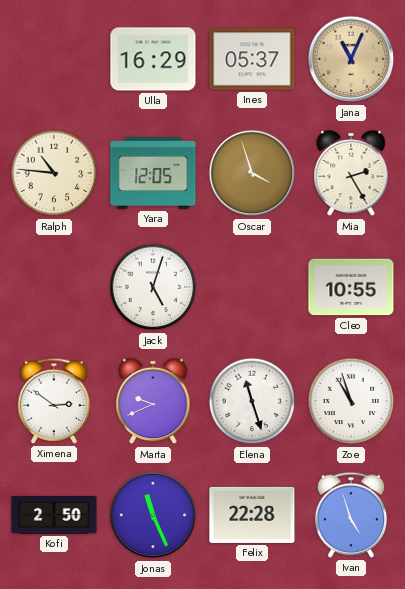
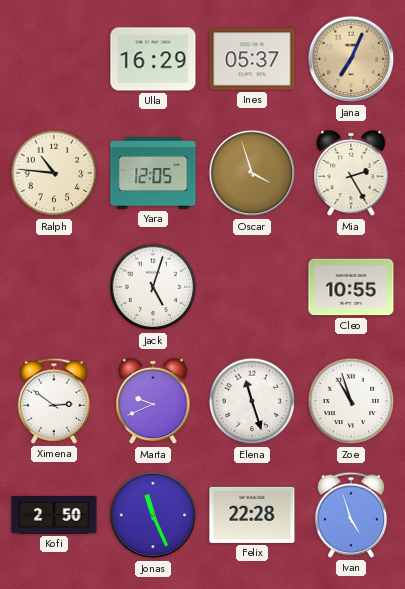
Jana: 11:04 -> 7:04
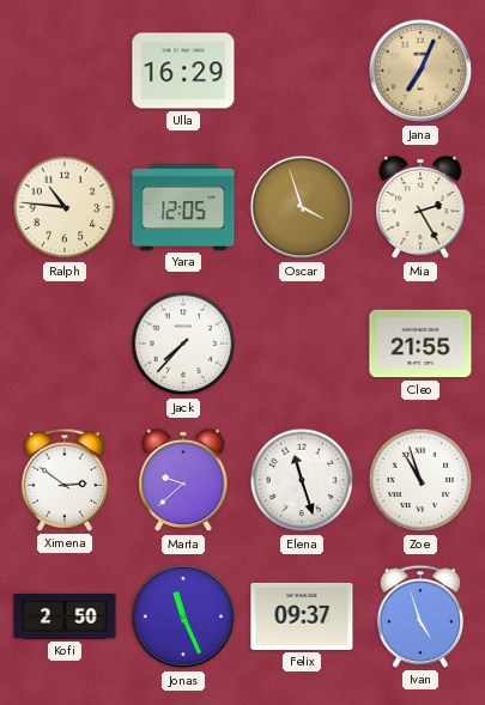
Ines: 05:37 -> none
Jack: 5:03 -> 7:37
Cleo: 10:55 -> 21:55
Marta: 9:41 -> 9:38
Felix: 22:28 -> 09:37
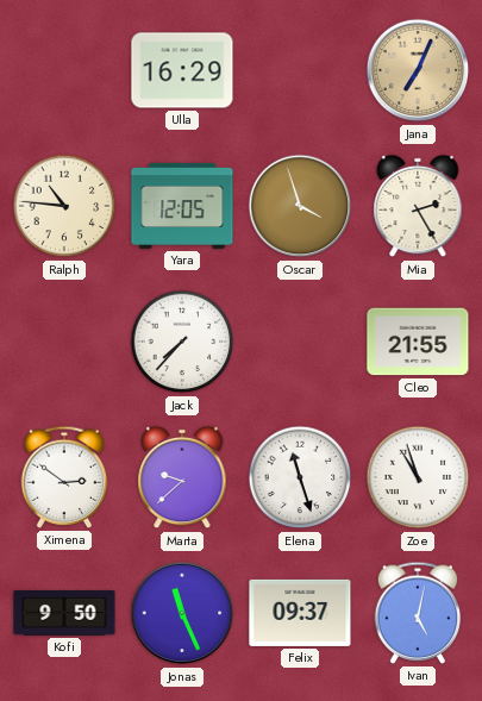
Kofi: 2:50 -> 9:50
Ivan: 4:57 -> 5:02
